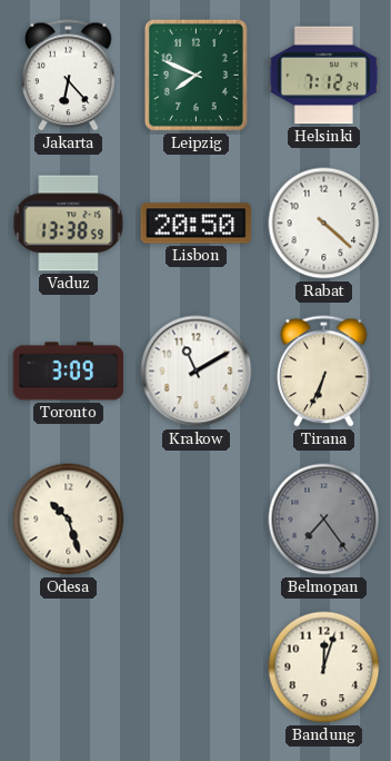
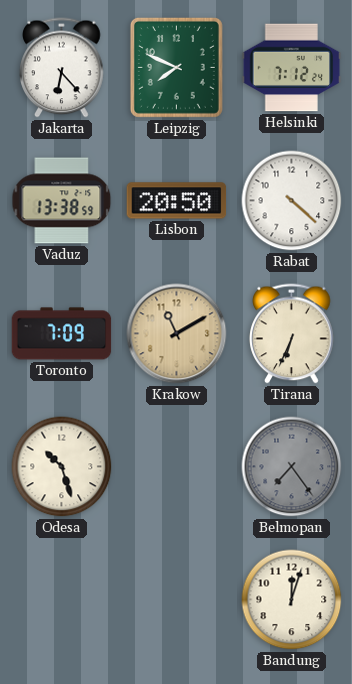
Toronto: 3:09 -> 7:09
Krakow dial: white -> champagne
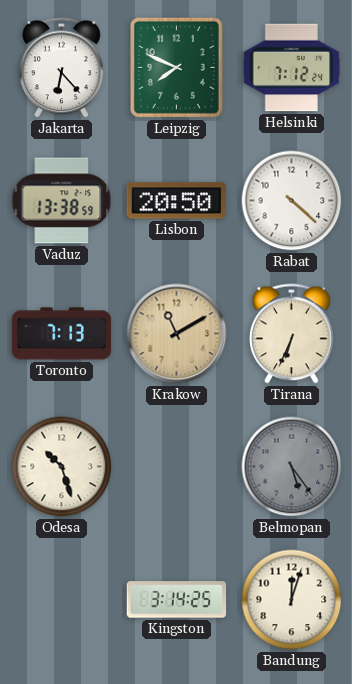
Toronto: 7:09 -> 7:13
Belmopan: 7:24 -> 5:24
Kingston: none -> 3:14
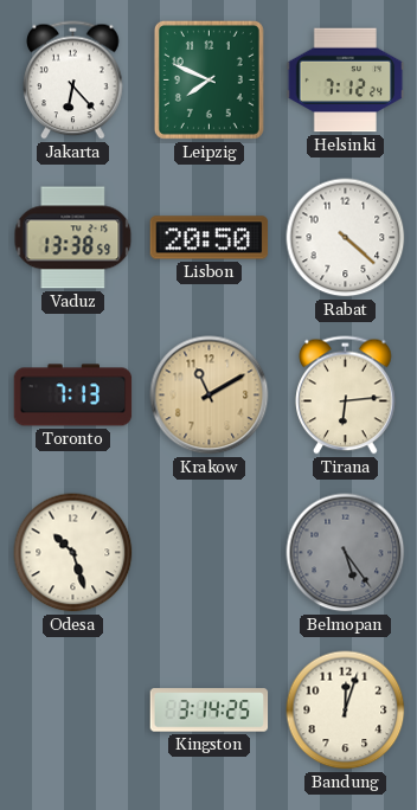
Tirana: 6:34 -> 6:14
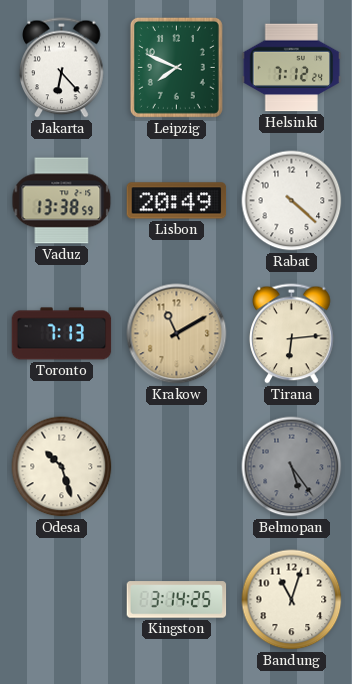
Lisbon: 20:50 -> 20:49
Bandung: 12:03 -> 11:03
